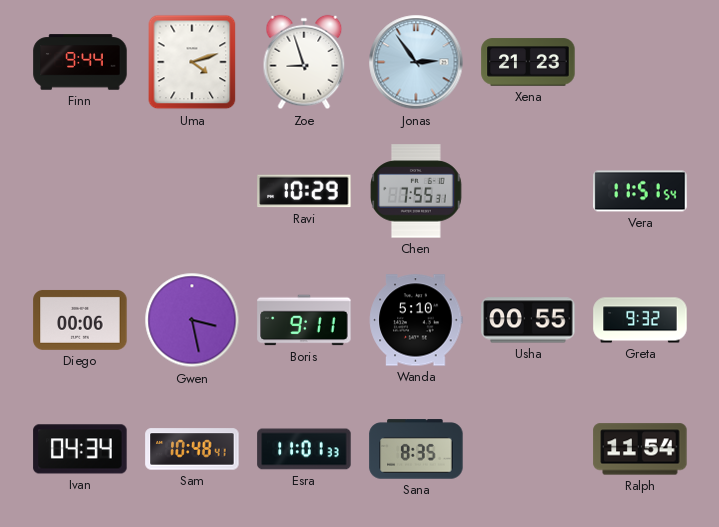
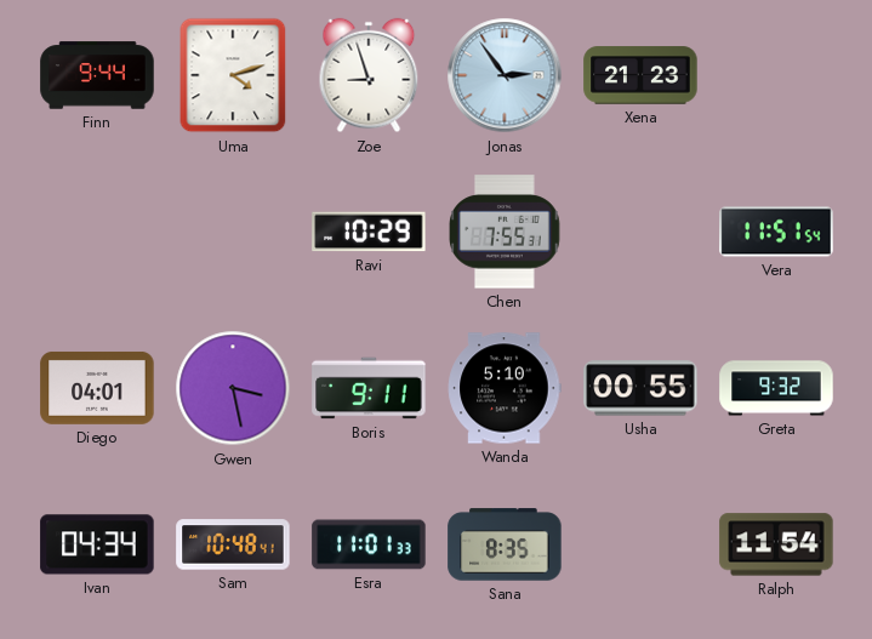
Diego: 00:06 -> 04:01
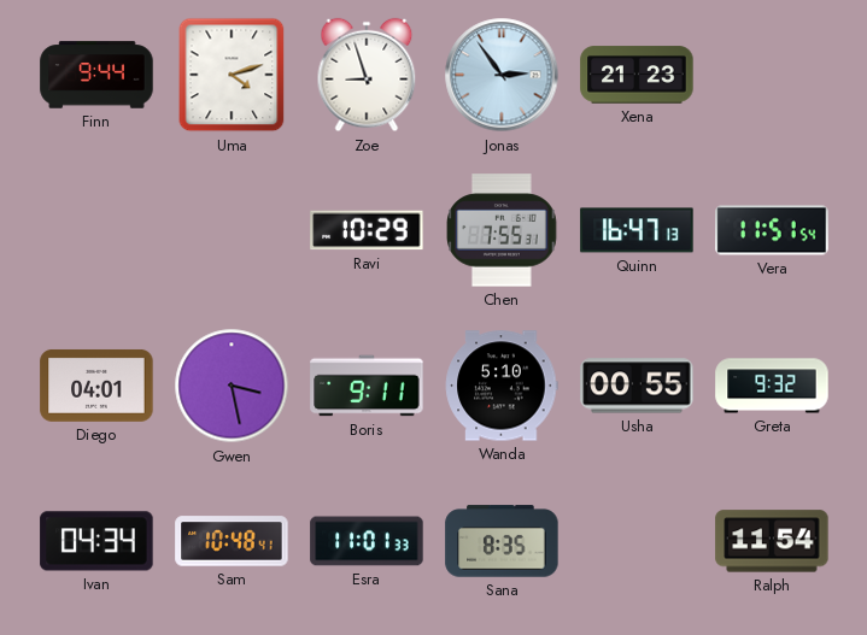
Quinn: none -> 16:47
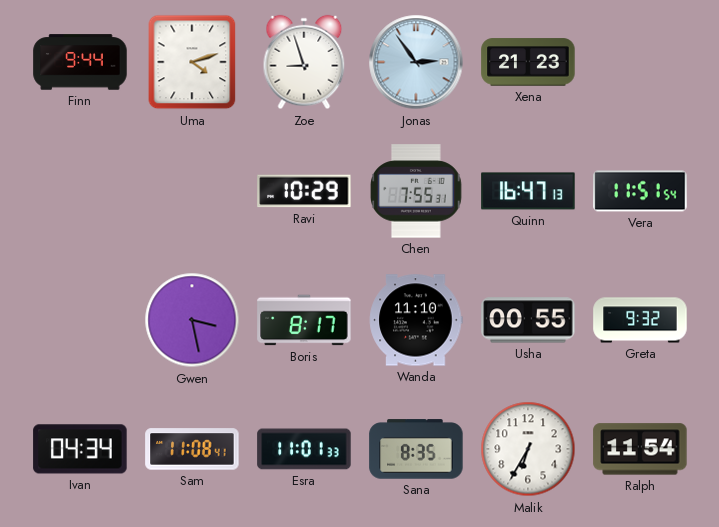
Diego: 04:01 -> none
Boris: 9:11 -> 8:17
Wanda: 5:10 -> 11:10
Sam: 10:48 -> 11:08
Malik: none -> 6:35
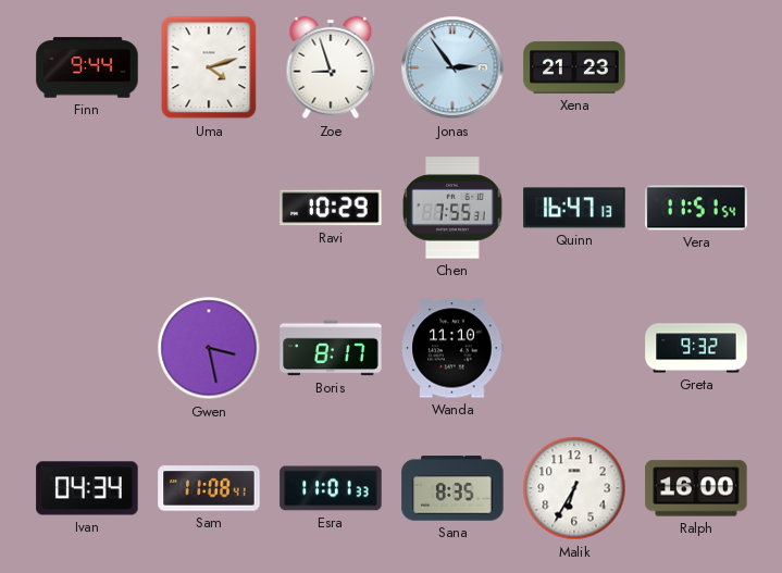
Usha: 00:55 -> none
Ralph: 11:54 -> 16:00
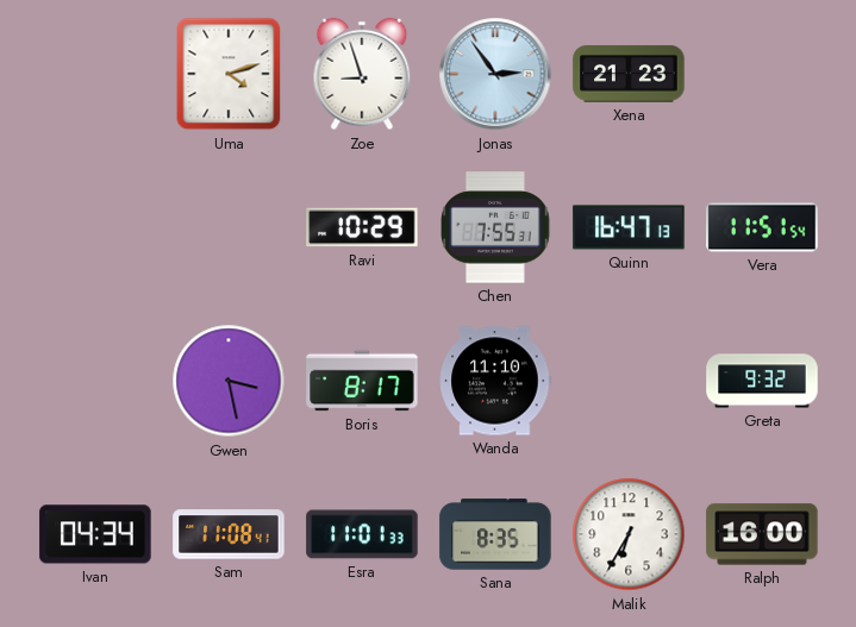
Finn: 9:44 -> none
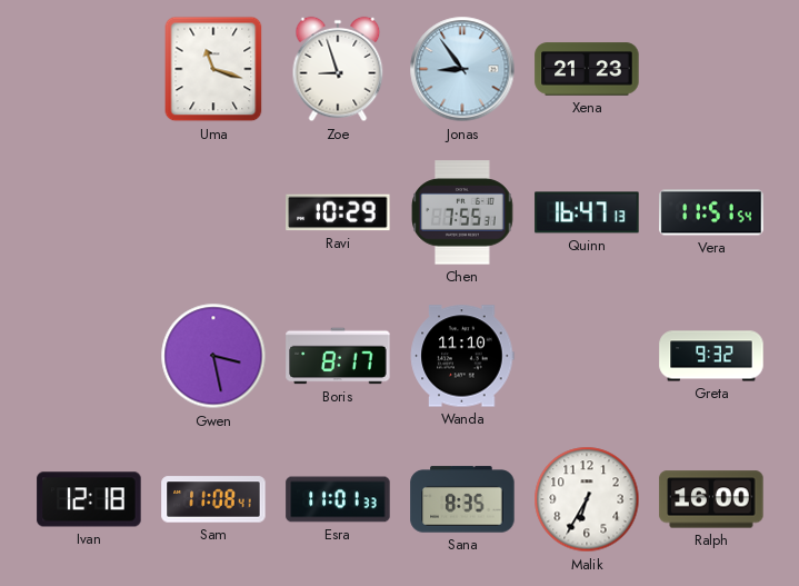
Uma: 4:12 -> 11:18
Jonas: 2:54 -> 8:54
Ivan: 04:34 -> 12:18
